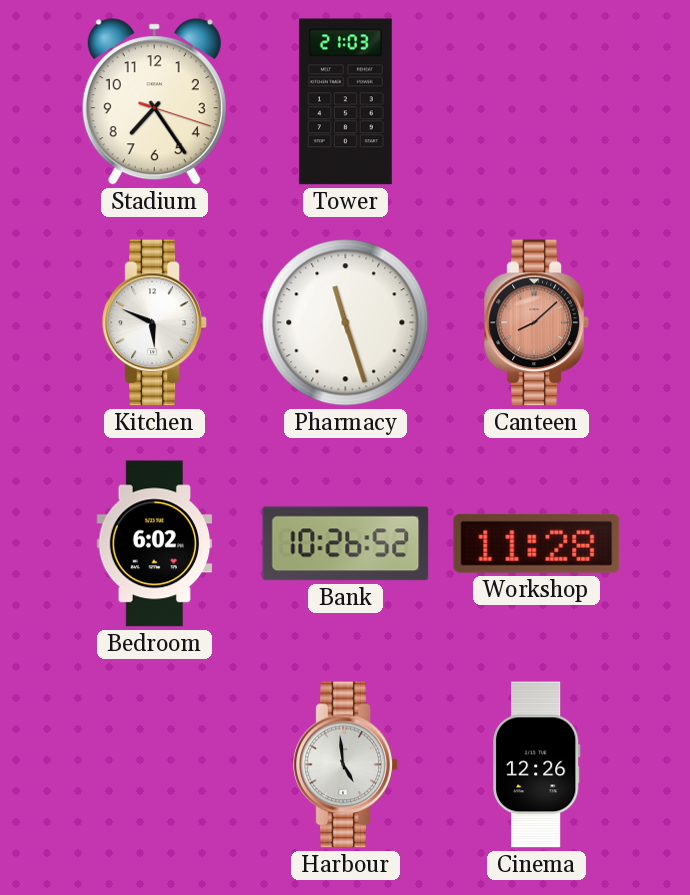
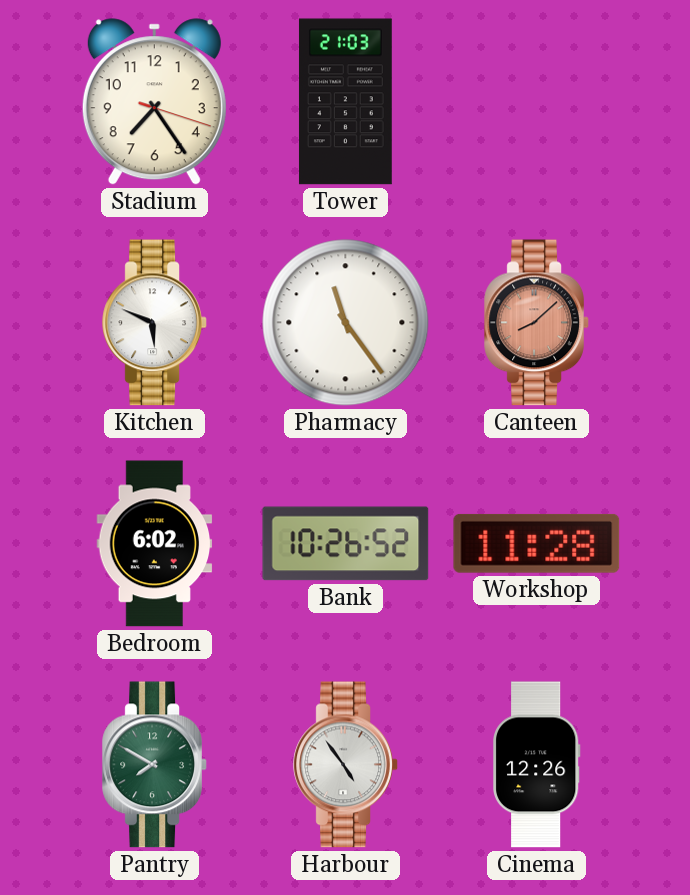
Pharmacy: 11:27 -> 11:24
Pantry: none -> 7:50
Harbour: 4:59 -> 4:54
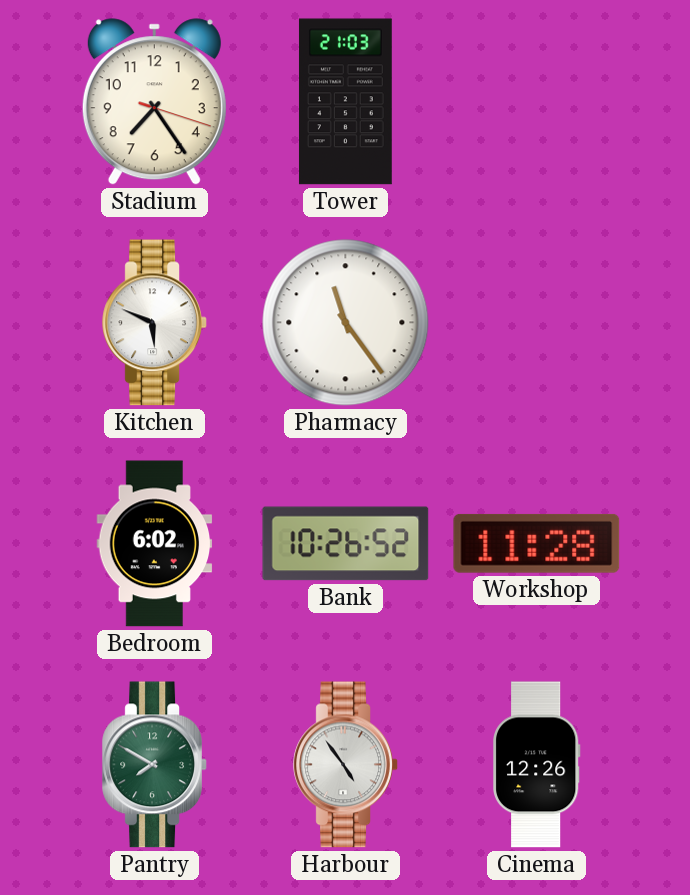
Canteen: 8:08 -> none
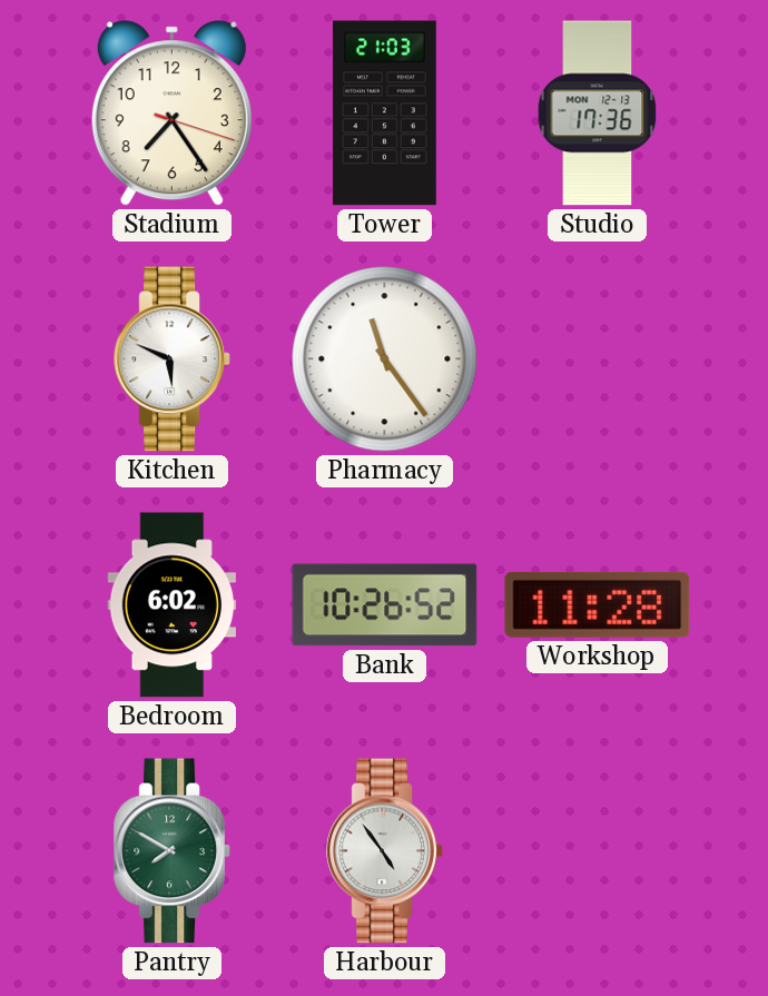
Studio: none -> 17:36
Cinema: 12:26 -> none
